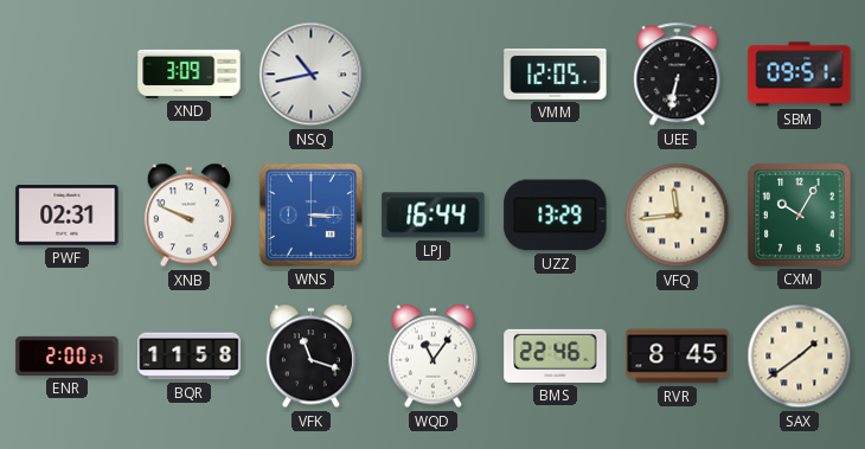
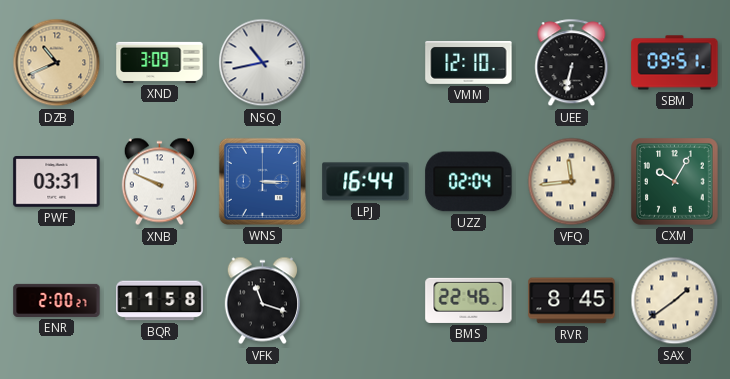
DZB: none -> 10:41
VMM: 12:05 -> 12:10
PWF: 02:31 -> 03:31
UZZ: 13:29 -> 02:04
WQD: 11:06 -> none
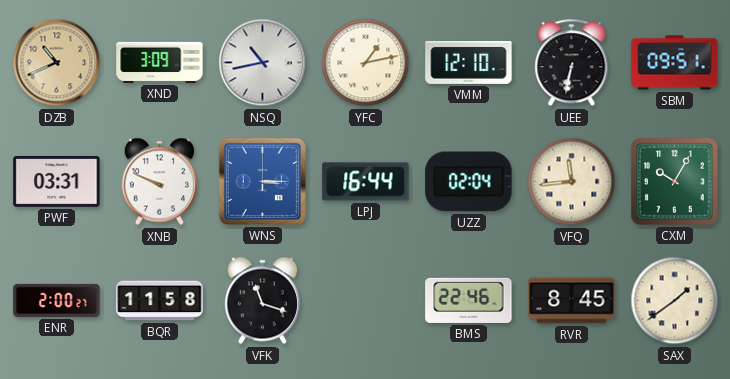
YFC: none -> 1:13
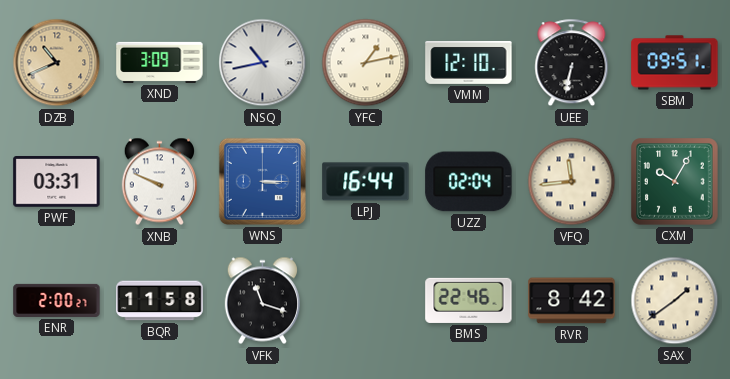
RVR: 8:45 -> 8:42
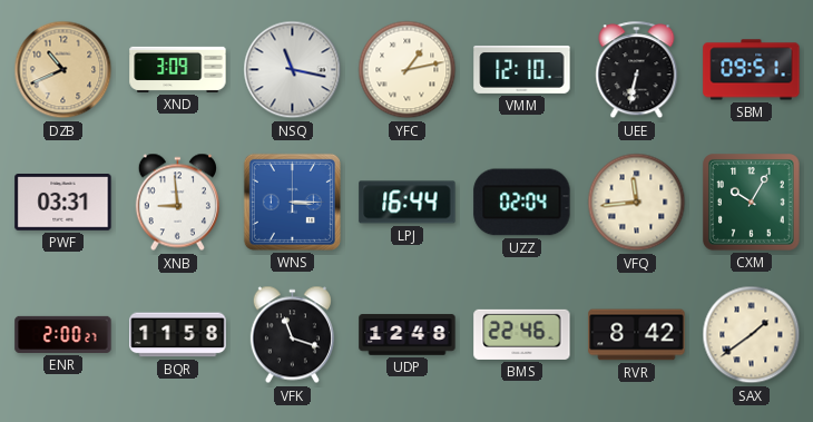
NSQ: 10:43 -> 11:17
XNB: 9:49 -> 8:59
UDP: none -> 12:48
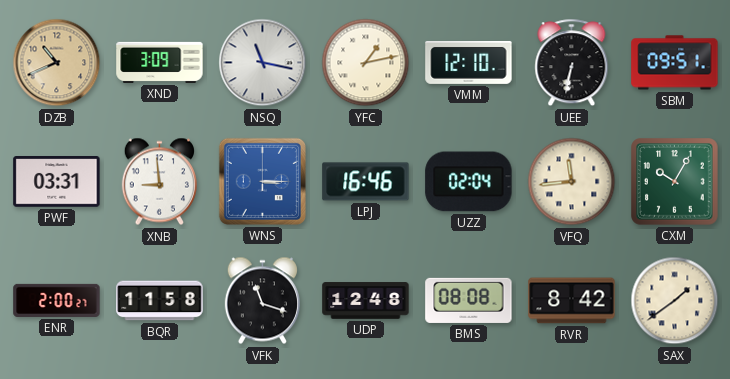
LPJ: 16:44 -> 16:46
BMS: 22:46 -> 08:08
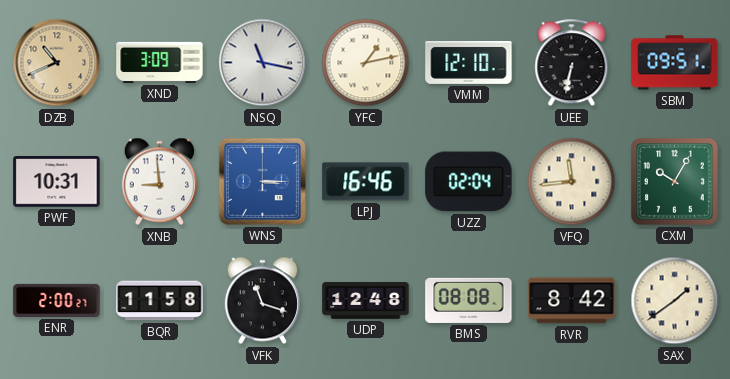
PWF: 03:31 -> 10:31
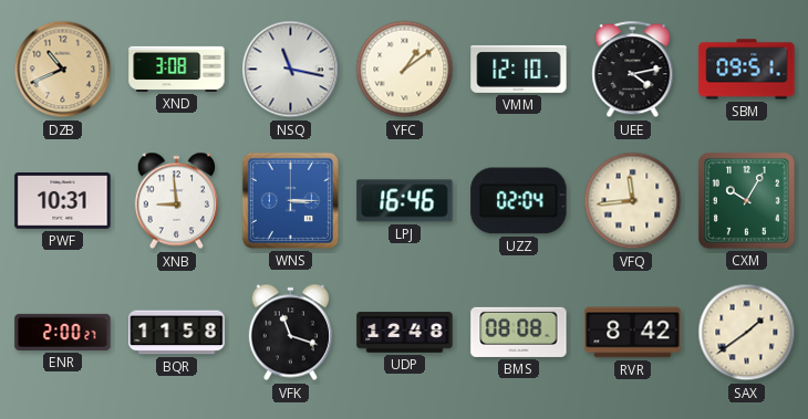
XND: 3:09 -> 3:08
YFC: 1:13 -> 1:09
UEE: 6:32 -> 4:13
